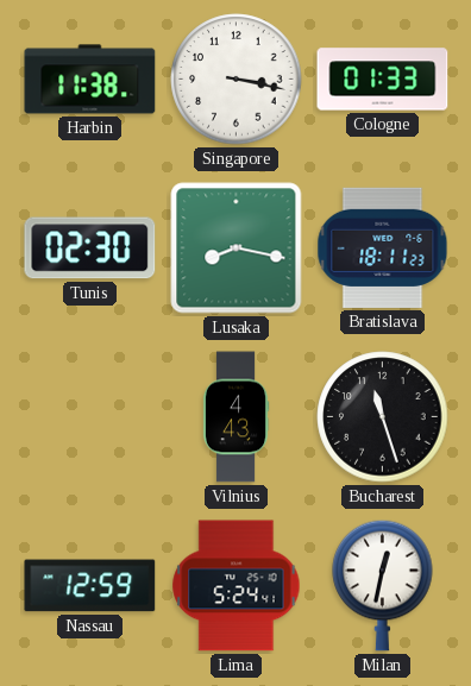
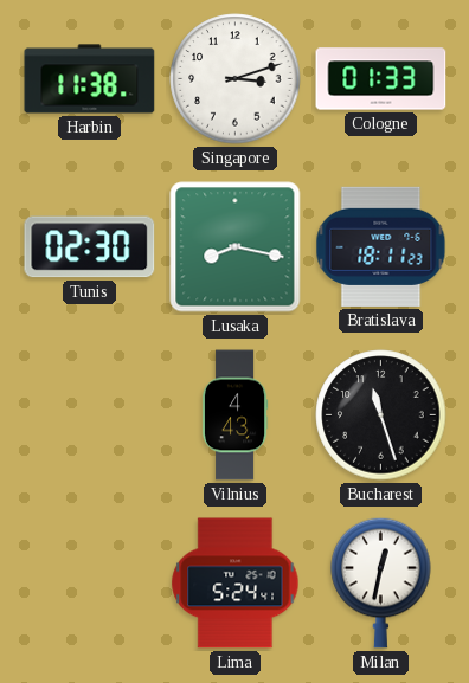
Singapore: 3:17 -> 3:12
Nassau: 12:59 -> none
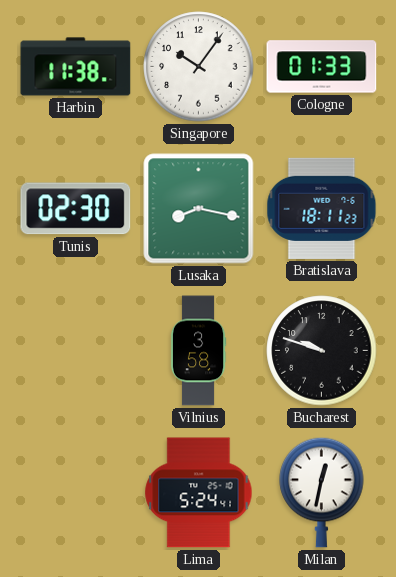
Singapore: 3:12 -> 10:06
Vilnius: 4:43 -> 3:58
Bucharest: 11:27 -> 9:48
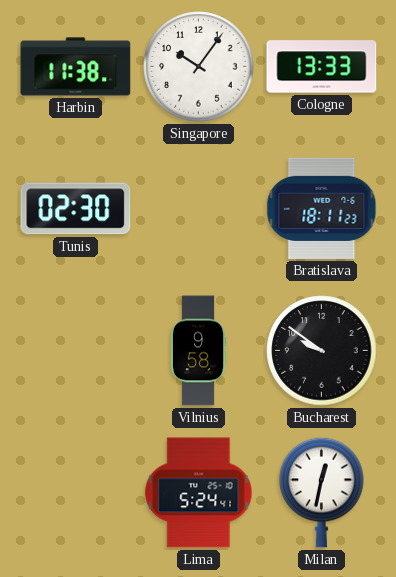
Cologne: 01:33 -> 13:33
Lusaka: 8:17 -> none
Vilnius: 3:58 -> 9:58
Bucharest: 9:48 -> 9:51
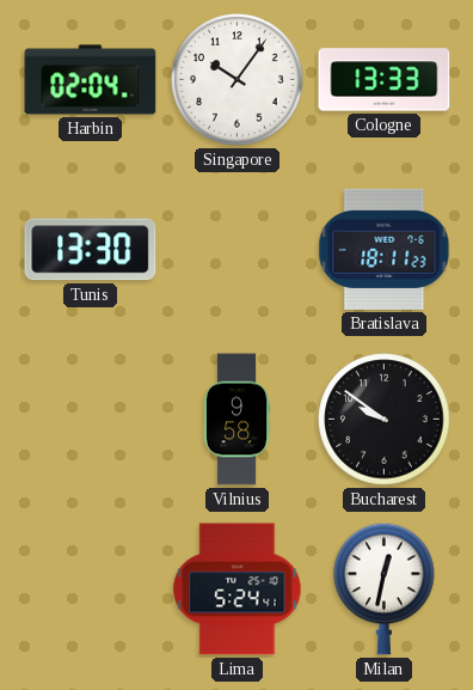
Harbin: 11:38 -> 02:04
Tunis: 02:30 -> 13:30
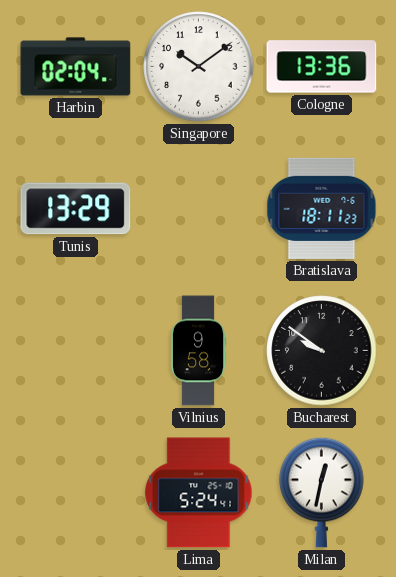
Singapore: 10:06 -> 10:09
Cologne: 13:33 -> 13:36
Tunis: 13:30 -> 13:29
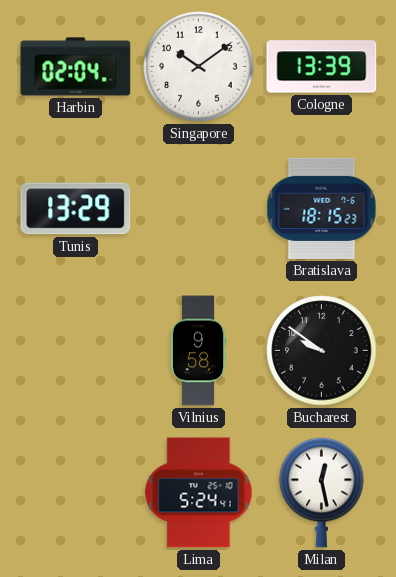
Cologne: 13:36 -> 13:39
Bratislava: 18:11 -> 18:15
Milan: 12:32 -> 12:28
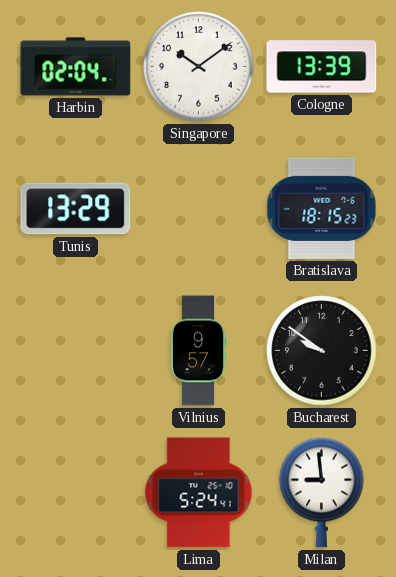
Vilnius: 9:58 -> 9:57
Milan: 12:28 -> 8:59
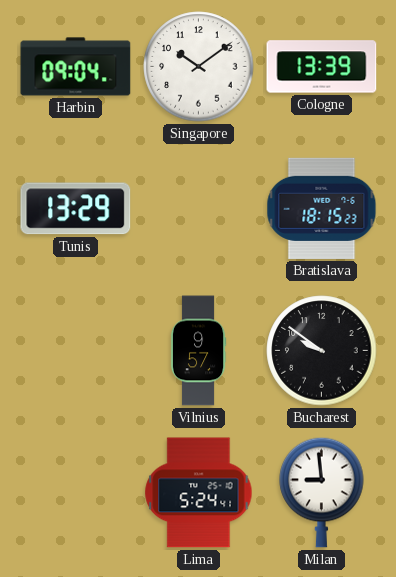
Harbin: 02:04 -> 09:04
